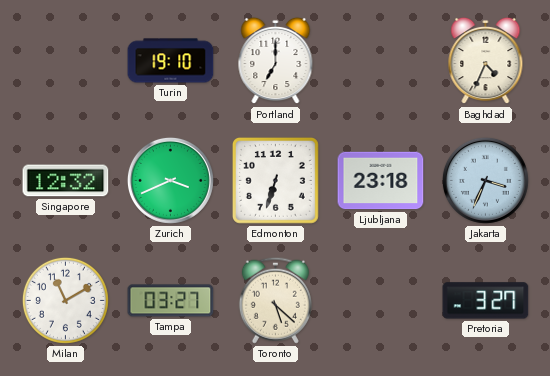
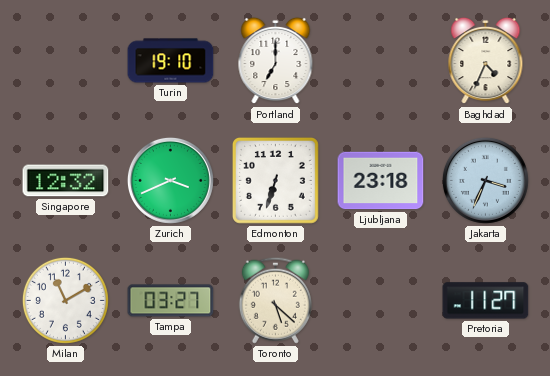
Pretoria: 3:27 -> 11:27
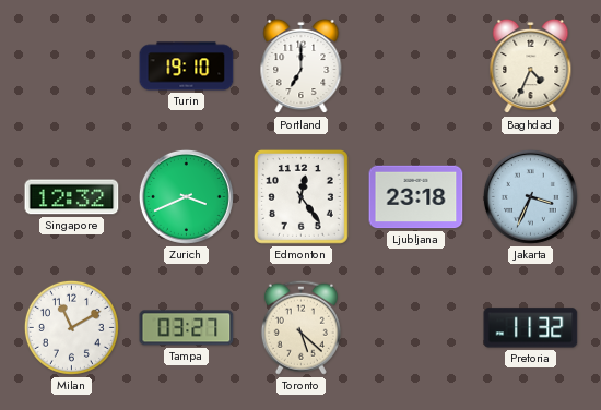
Edmonton: 6:33 -> 12:24
Pretoria: 11:27 -> 11:32
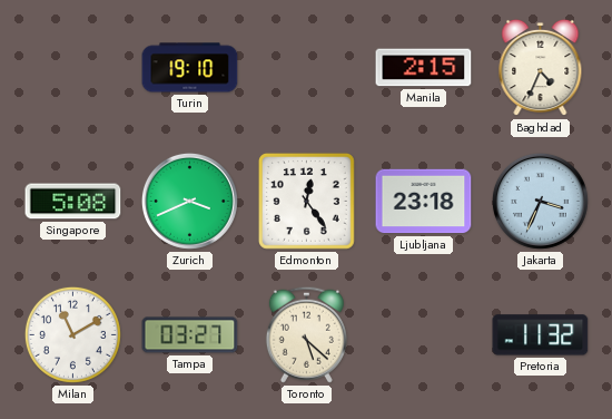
Portland: 7:00 -> none
Manila: none -> 2:15
Singapore: 12:32 -> 5:08
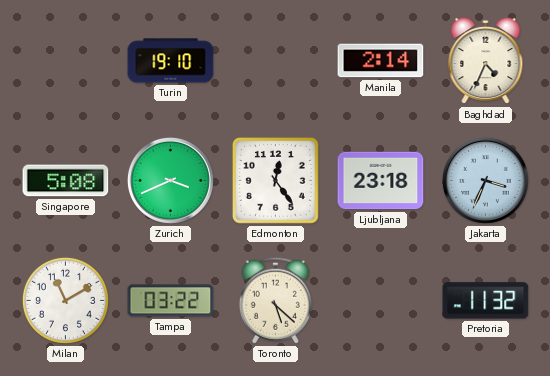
Manila: 2:15 -> 2:14
Tampa: 03:27 -> 03:22
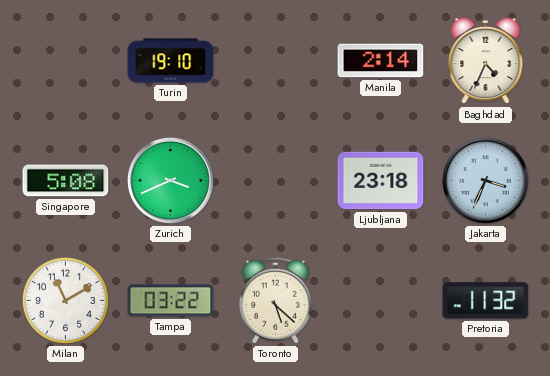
Edmonton: 12:24 -> none
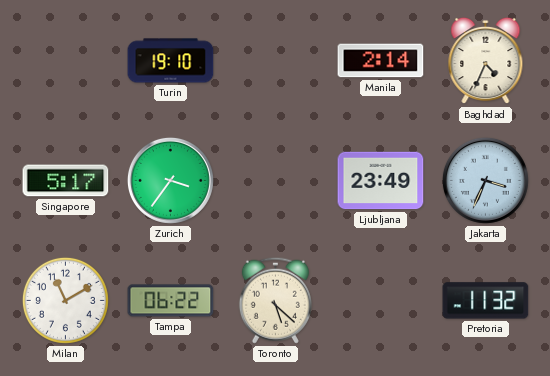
Singapore: 5:08 -> 5:17
Zurich: 3:41 -> 3:36
Ljubljana: 23:18 -> 23:49
Tampa: 03:22 -> 06:22
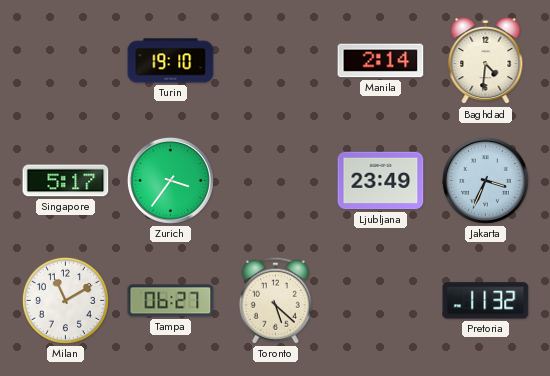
Baghdad: 4:34 -> 4:31
Tampa: 06:22 -> 06:27
